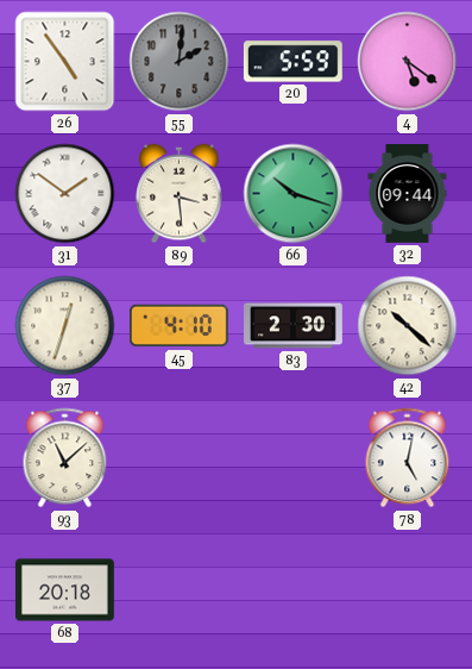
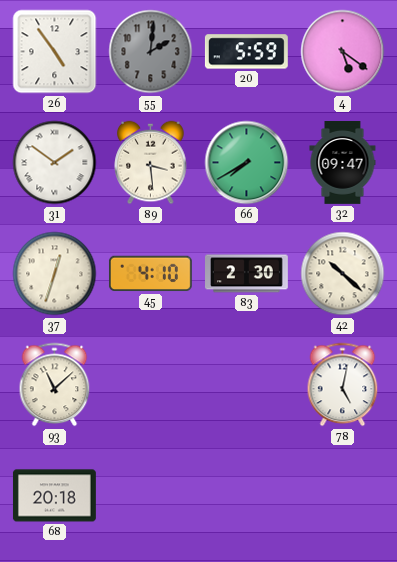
66: 10:18 -> 7:40
32: 09:44 -> 09:47
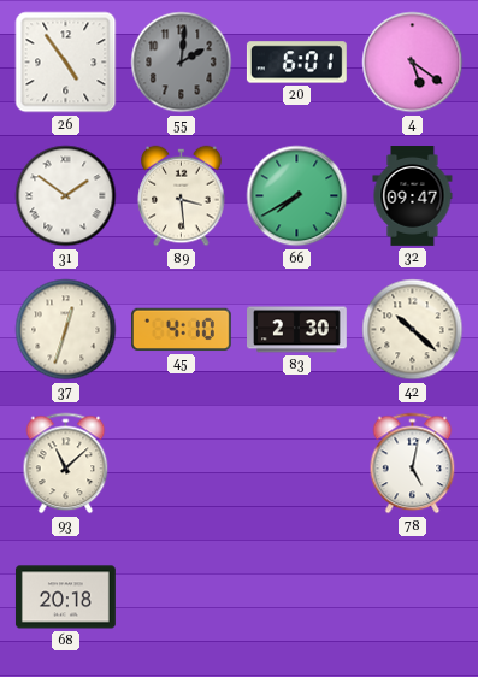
20: 5:59 -> 6:01
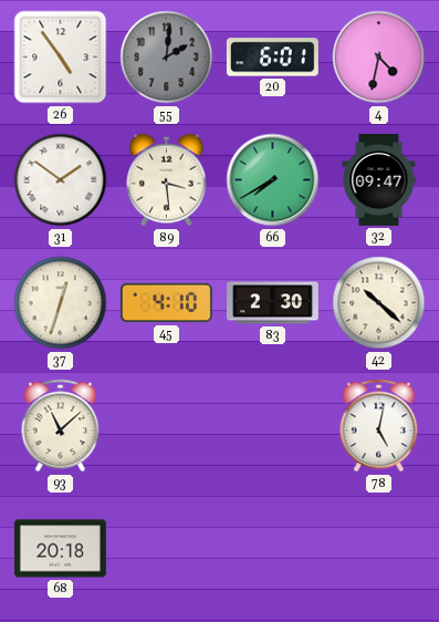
4: 5:21 -> 4:32
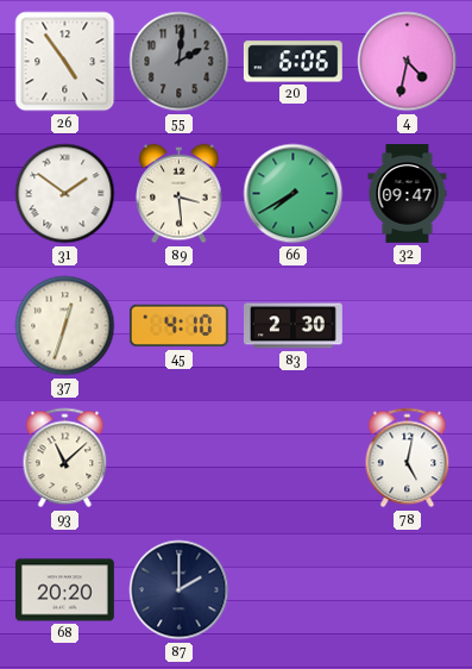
20: 6:01 -> 6:06
42: 10:22 -> none
68: 20:18 -> 20:20
87: none -> 2:00
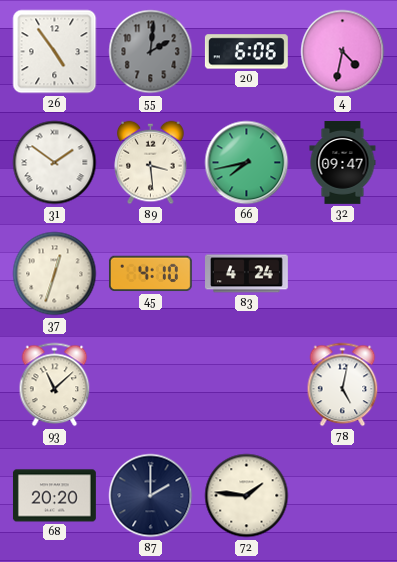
66: 7:40 -> 7:43
83: 2:30 -> 4:24
72: none -> 1:46
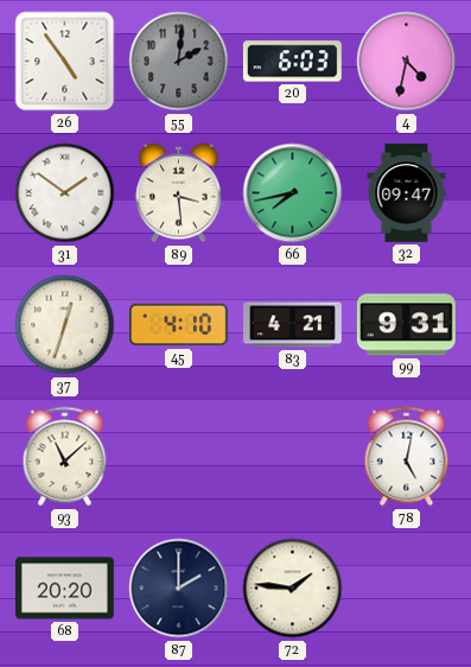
20: 6:06 -> 6:03
83: 4:24 -> 4:21
99: none -> 9:31
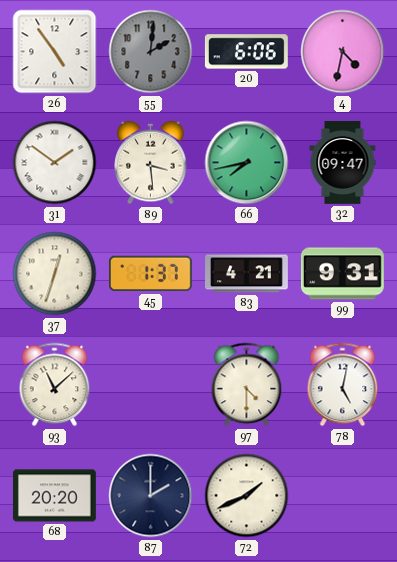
20: 6:03 -> 6:06
45: 4:10 -> 1:37
97: none -> 4:30
72: 1:46 -> 1:41
